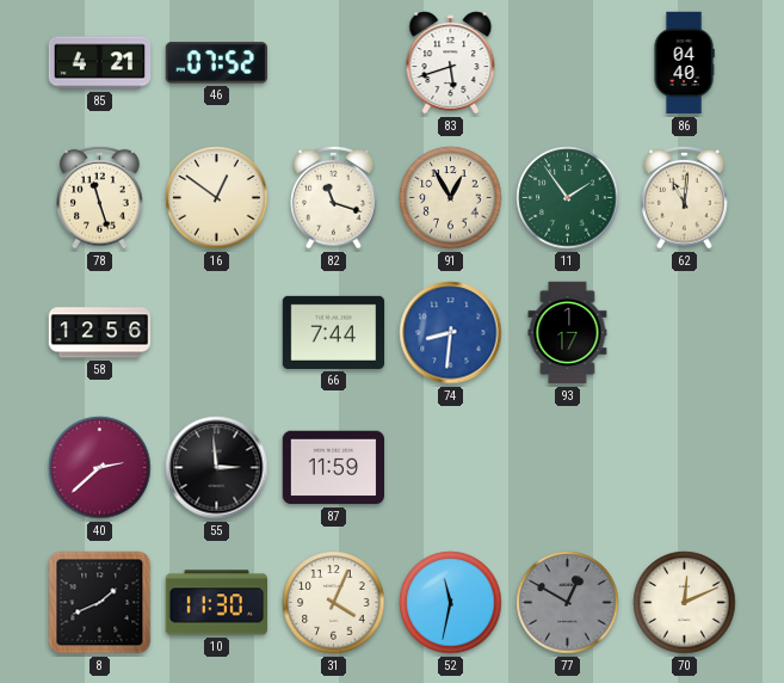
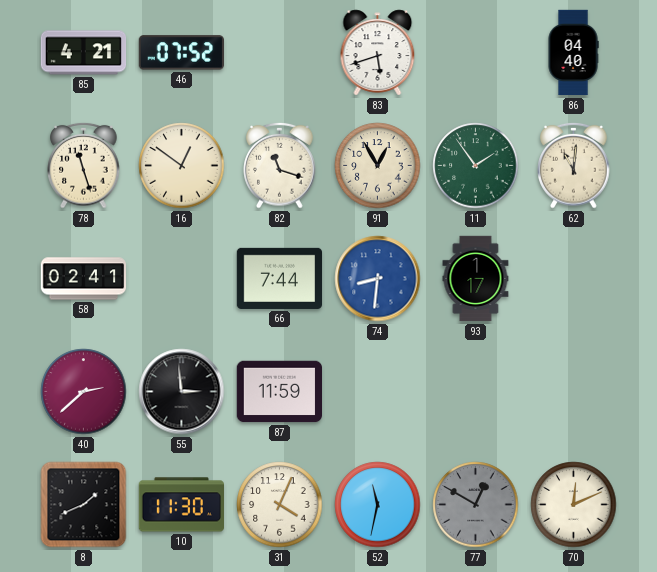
58: 12:56 -> 02:41
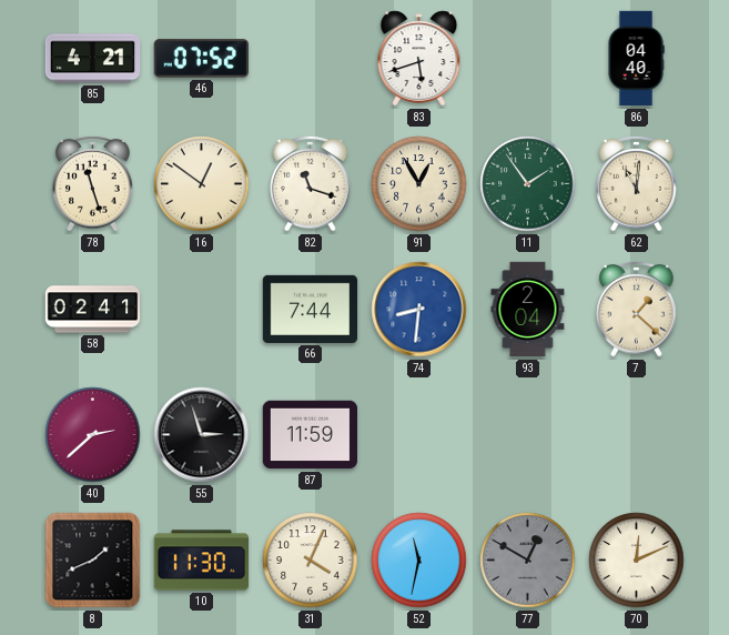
93: 1:17 -> 2:04
7: none -> 1:22
55: 2:59 -> 2:57
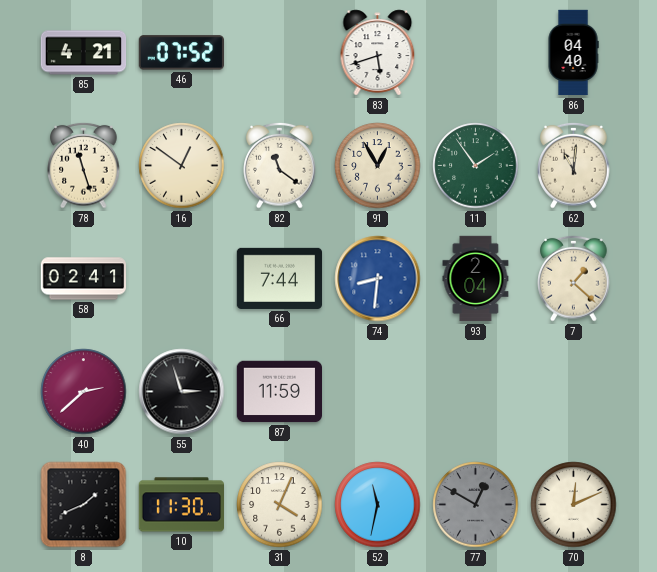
82: 11:18 -> 11:21
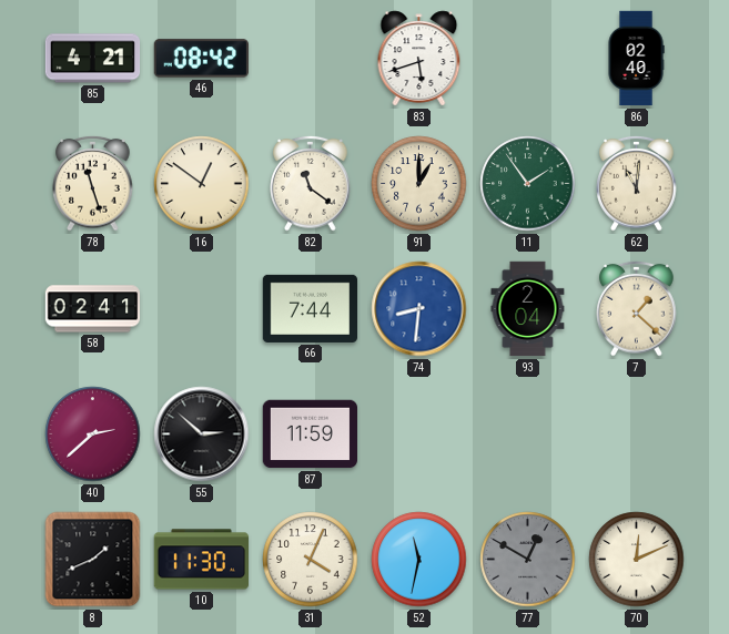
46: 07:52 -> 08:42
86: 04:40 -> 02:40
91: 12:55 -> 1:00
55: 2:57 -> 2:52
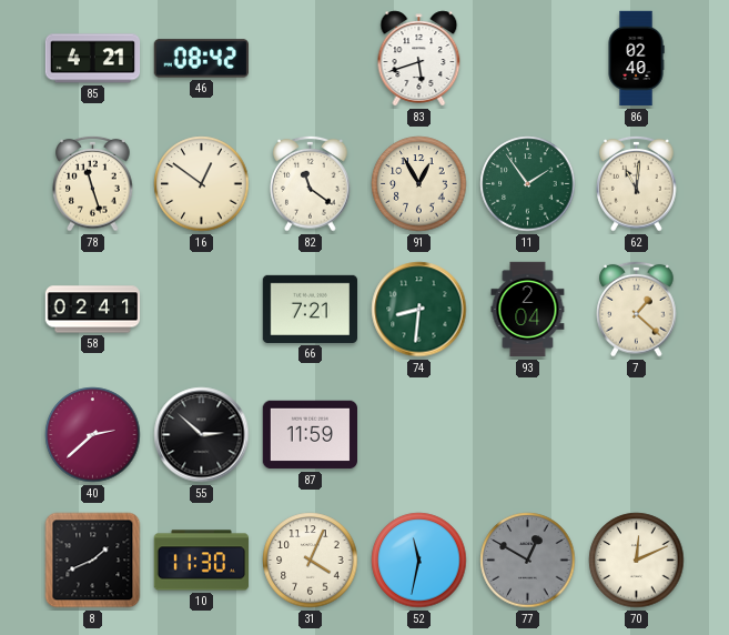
91: 1:00 -> 12:55
66: 7:44 -> 7:21
74 dial: blue -> green
